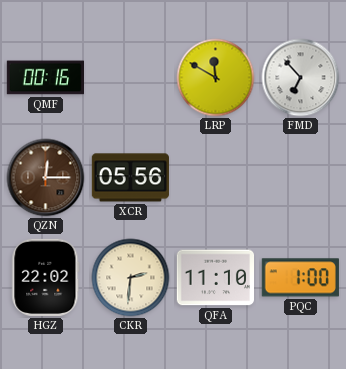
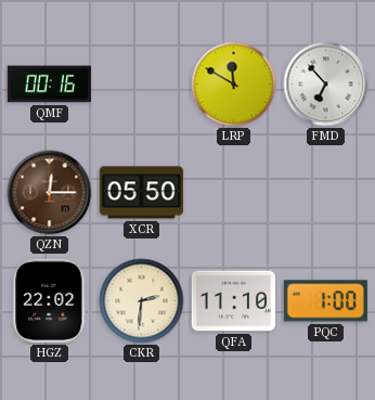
XCR: 05:56 -> 05:50
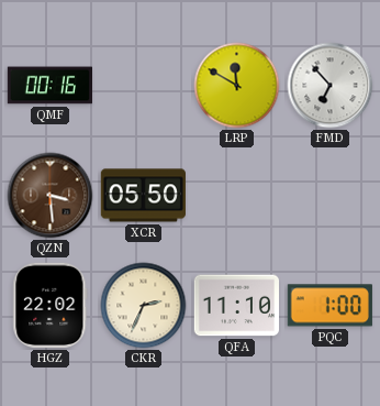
QZN: 12:15 -> 3:29
CKR: 2:31 -> 2:34
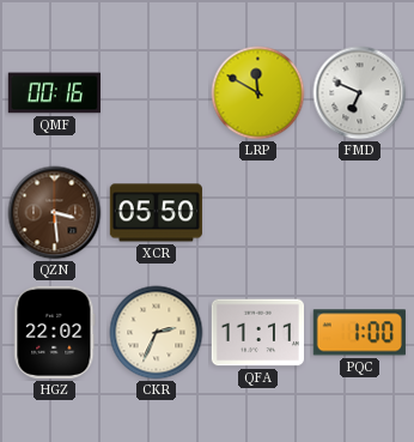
FMD: 6:53 -> 6:49
QFA: 11:10 -> 11:11
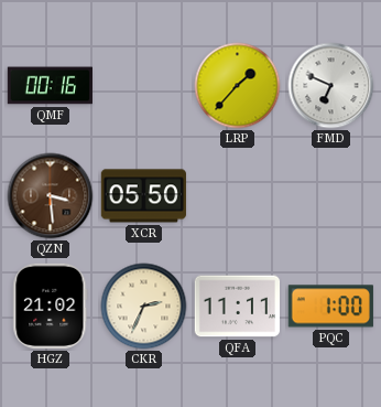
LRP: 11:50 -> 1:37
HGZ: 22:02 -> 21:02
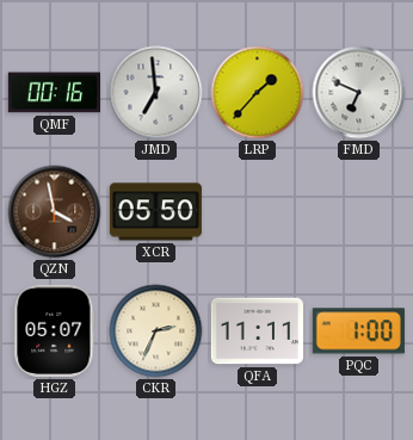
JMD: none -> 6:59
QZN: 3:29 -> 3:58
HGZ: 21:02 -> 05:07
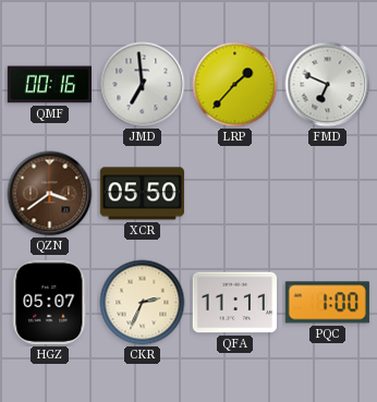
QZN: 3:58 -> 3:39
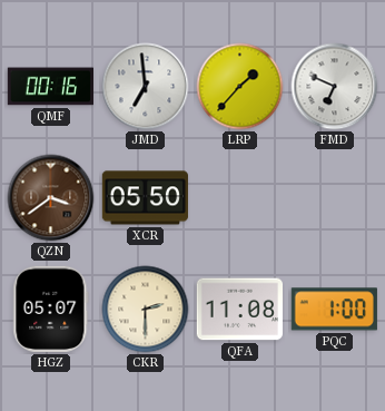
CKR: 2:34 -> 2:30
QFA: 11:11 -> 11:08
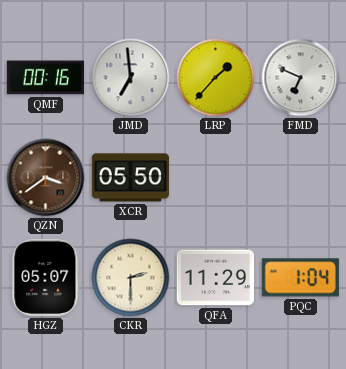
QFA: 11:08 -> 11:29
PQC: 1:00 -> 1:04
